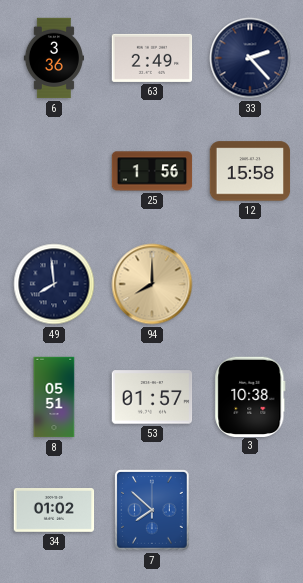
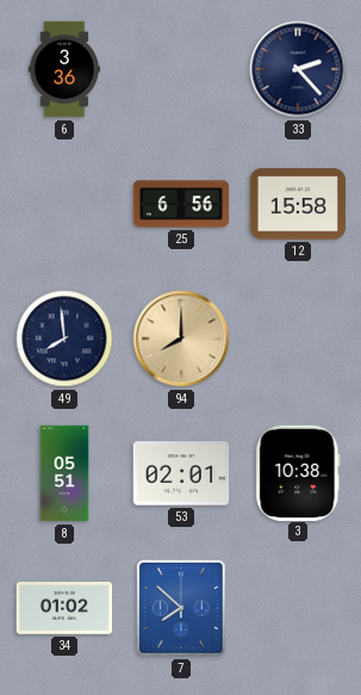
63: 2:49 -> none
25: 1:56 -> 6:56
53: 01:57 -> 02:01
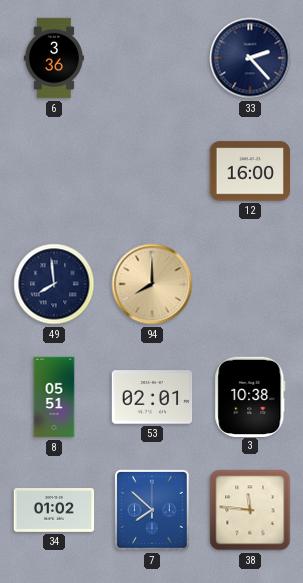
25: 6:56 -> none
12: 15:58 -> 16:00
38: none -> 11:46
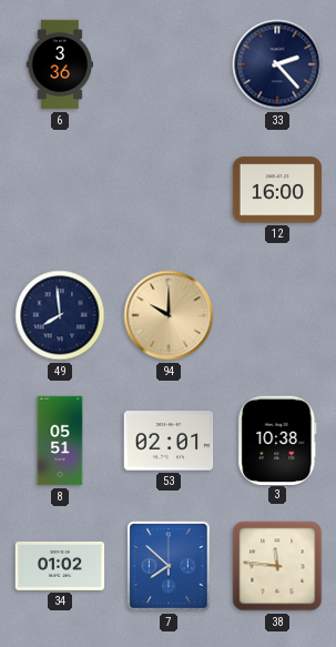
94: 8:00 -> 10:00
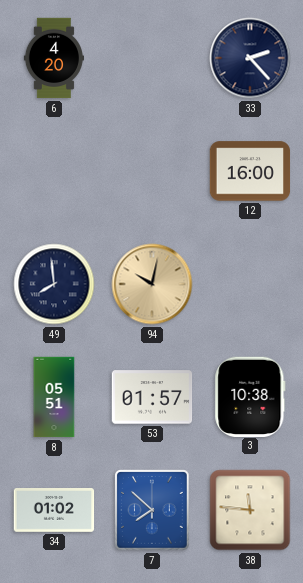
6: 3:36 -> 4:20
94: 10:00 -> 10:02
53: 02:01 -> 01:57
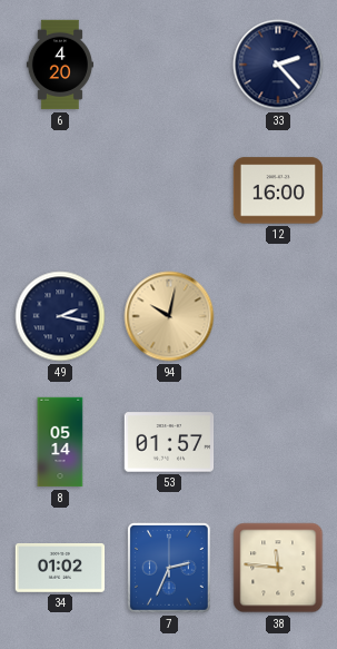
49: 7:59 -> 2:17
8: 05:51 -> 05:14
3: 10:38 -> none
7: 7:52 -> 2:34
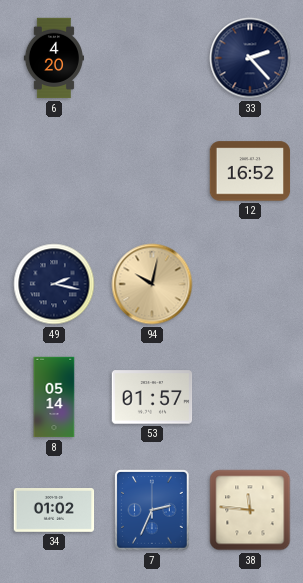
12: 16:00 -> 16:52
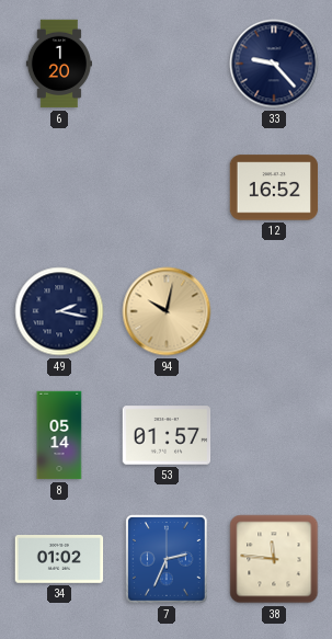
6: 4:20 -> 1:20
33: 2:23 -> 9:23
